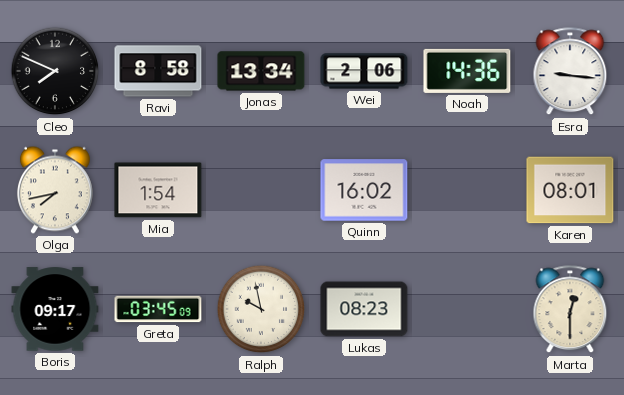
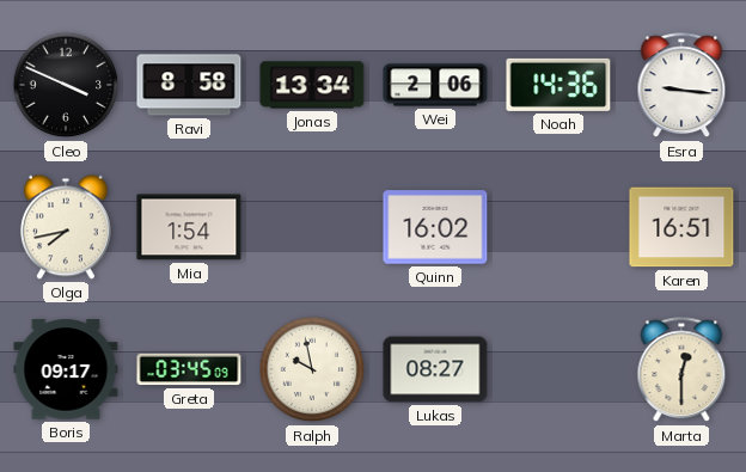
Cleo: 7:49 -> 3:49
Karen: 08:01 -> 16:51
Lukas: 08:23 -> 08:27
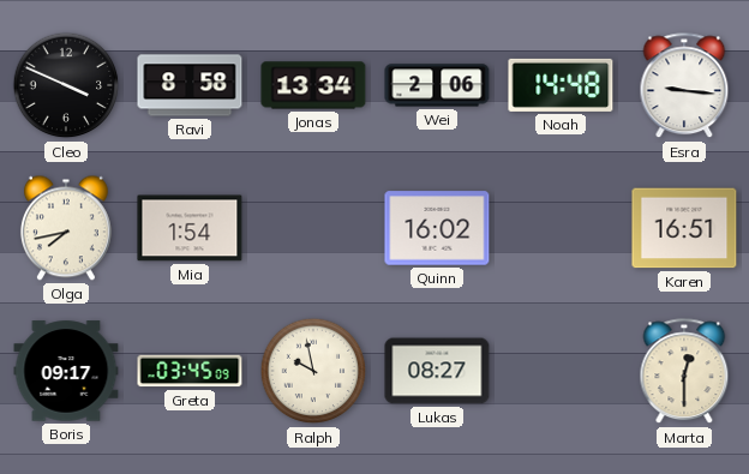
Noah: 14:36 -> 14:48
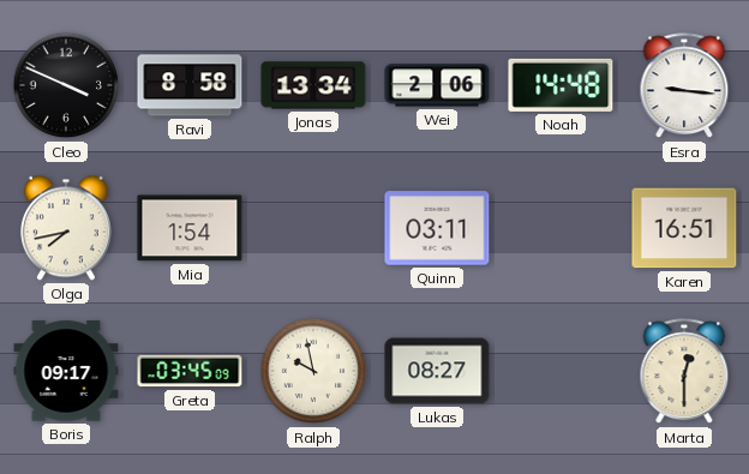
Quinn: 16:02 -> 03:11
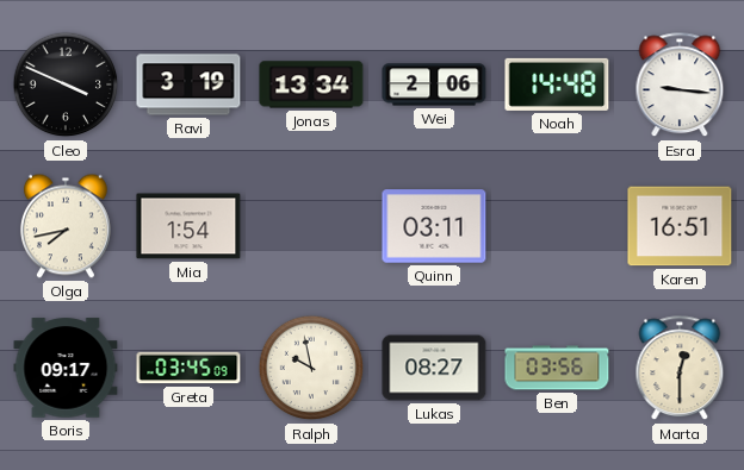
Ravi: 8:58 -> 3:19
Ben: none -> 03:56
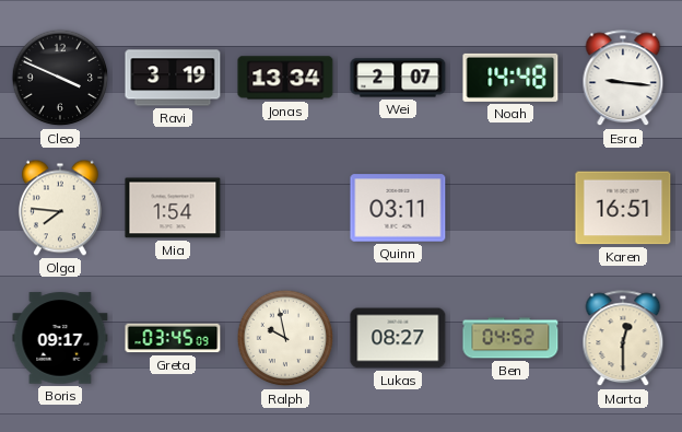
Wei: 2:06 -> 2:07
Olga: 7:43 -> 7:46
Ben: 03:56 -> 04:52
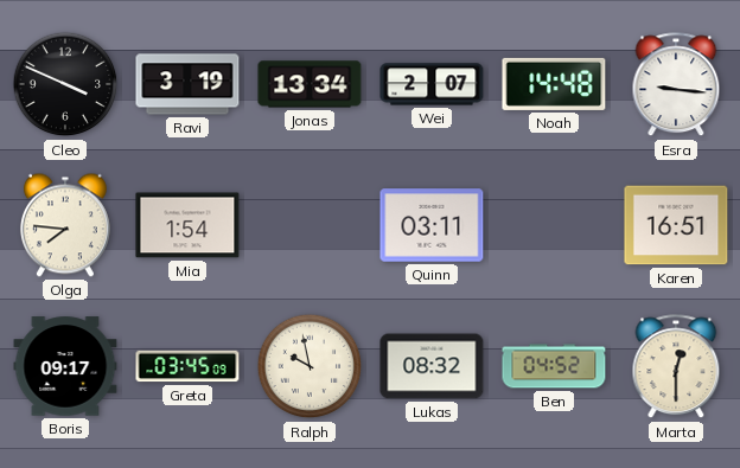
Lukas: 08:27 -> 08:32
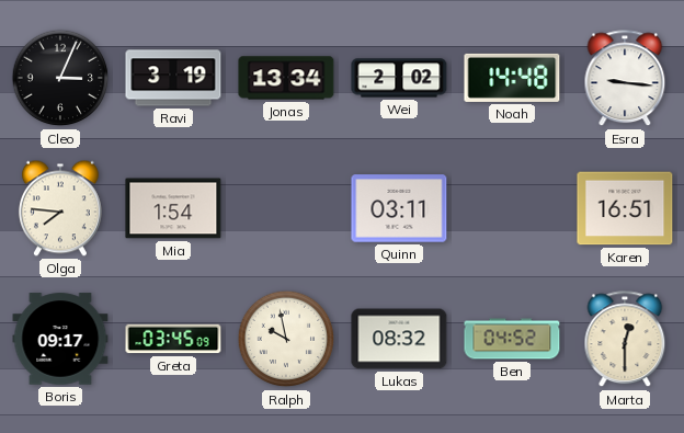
Cleo: 3:49 -> 3:04
Wei: 2:07 -> 2:02
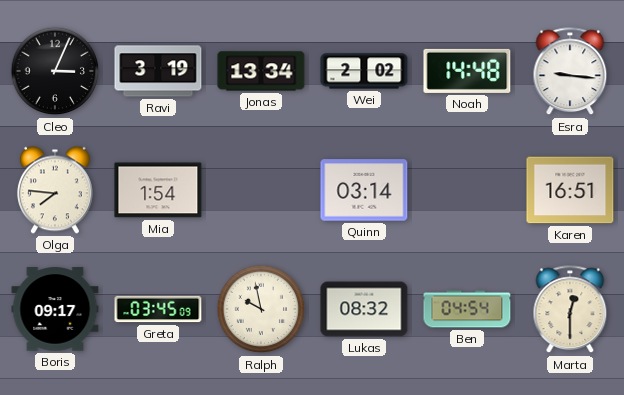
Quinn: 03:11 -> 03:14
Ben: 04:52 -> 04:54
